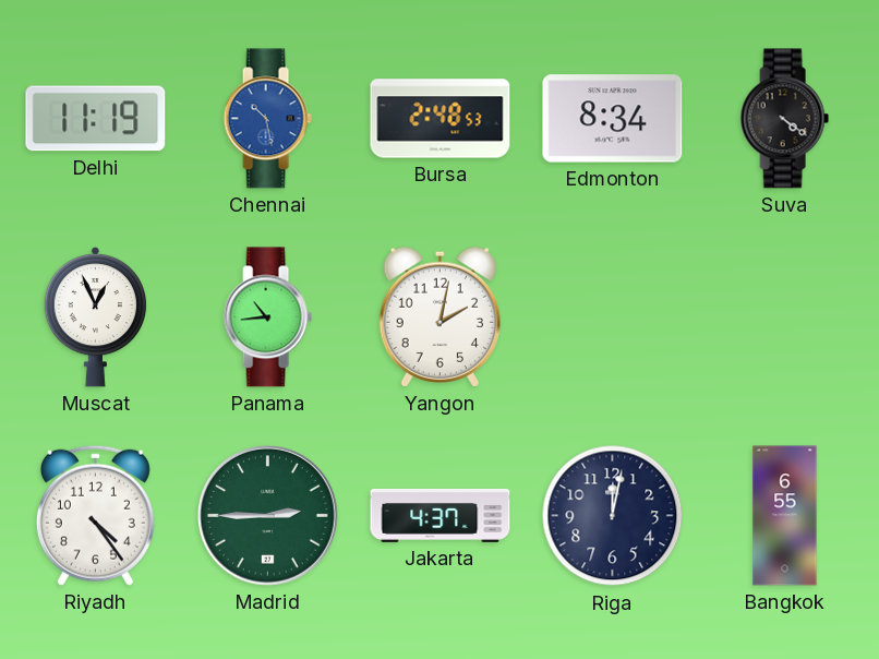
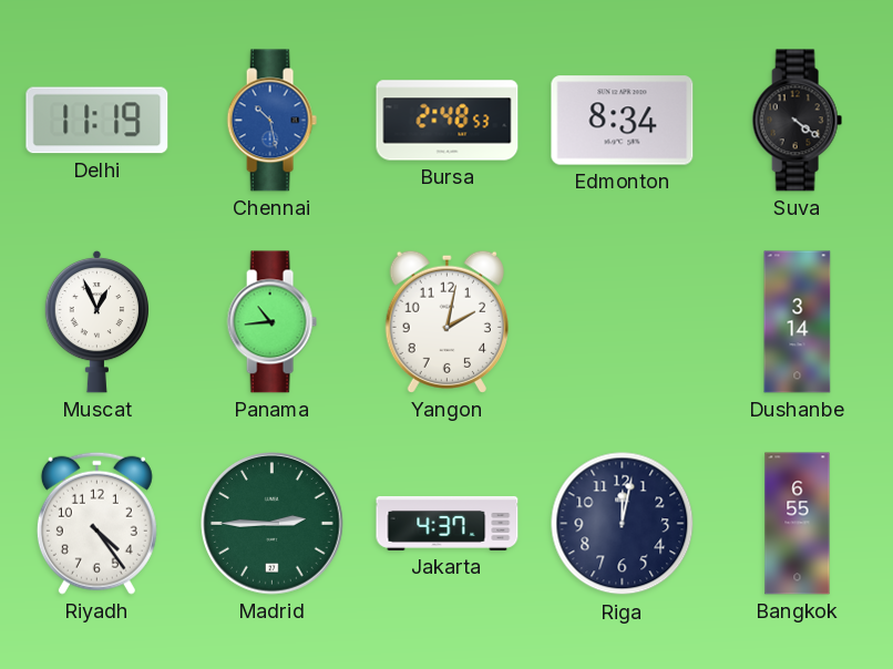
Dushanbe: none -> 3:14
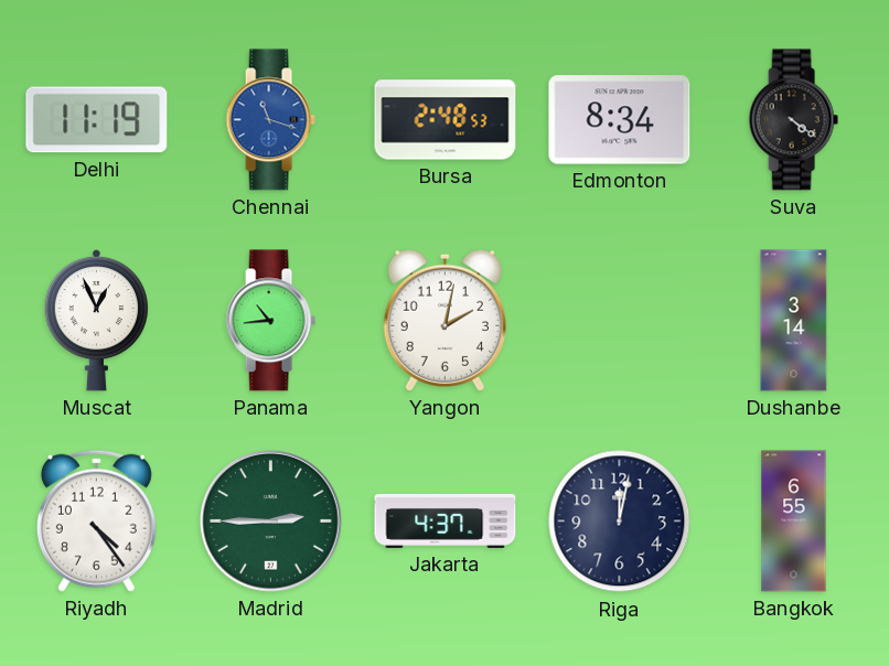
Chennai: 10:28 -> 11:18
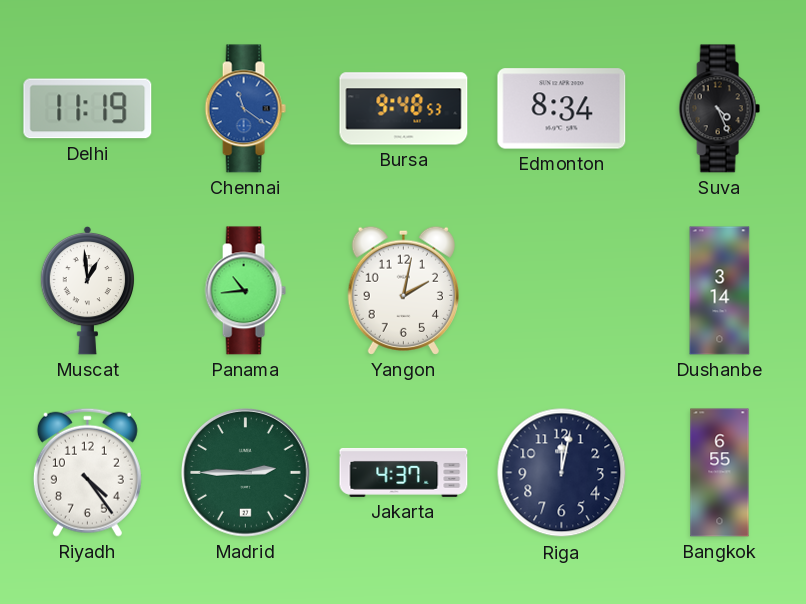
Chennai: 11:18 -> 11:21
Bursa: 2:48 -> 9:48
Suva: 4:21 -> 4:26
Muscat: 12:56 -> 12:59
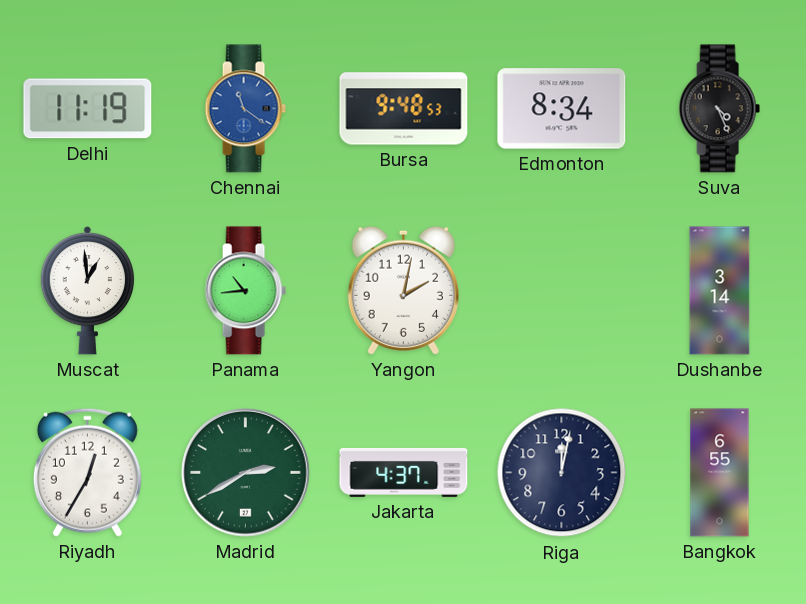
Riyadh: 4:24 -> 12:35
Madrid: 2:45 -> 2:40
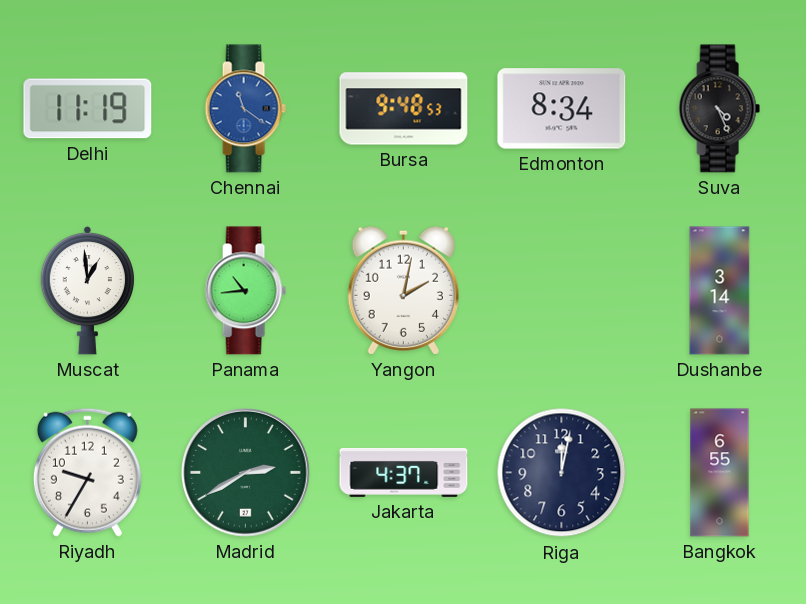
Riyadh: 12:35 -> 9:35
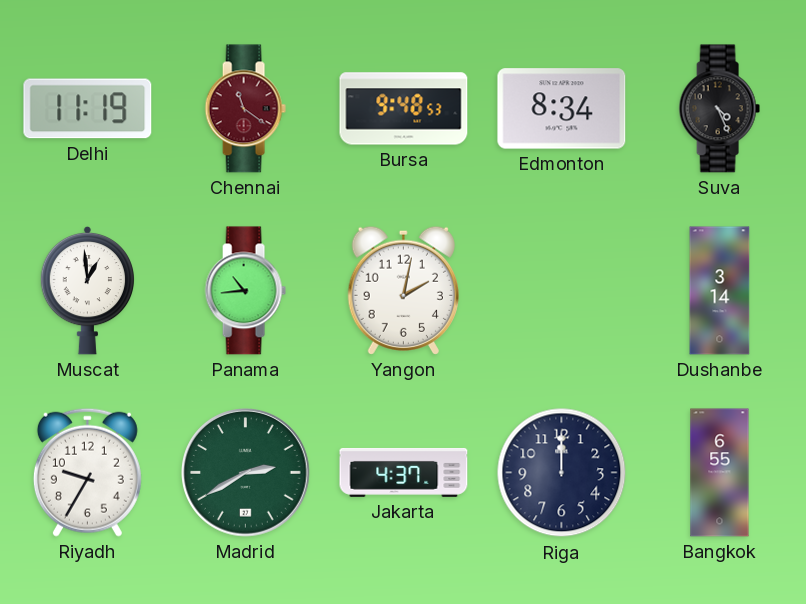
Chennai dial: blue -> burgundy
Riga: 12:02 -> 12:00
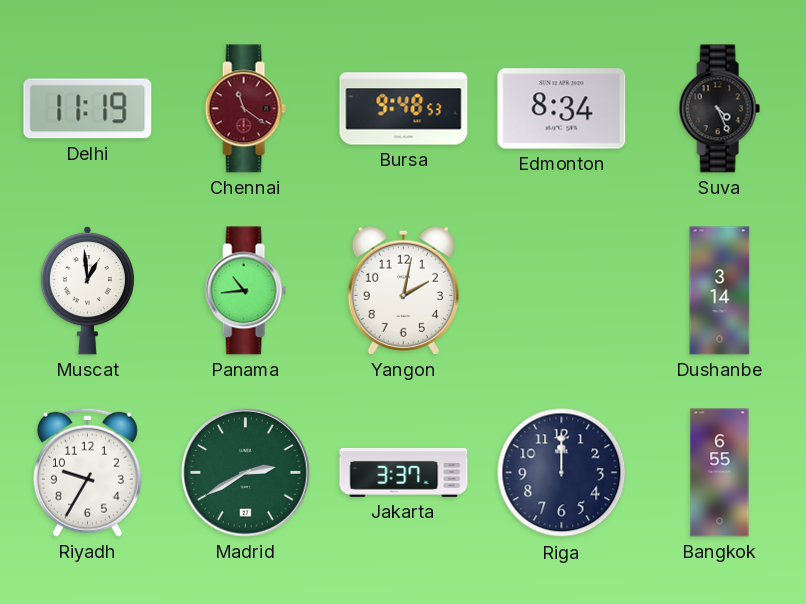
Jakarta: 4:37 -> 3:37
